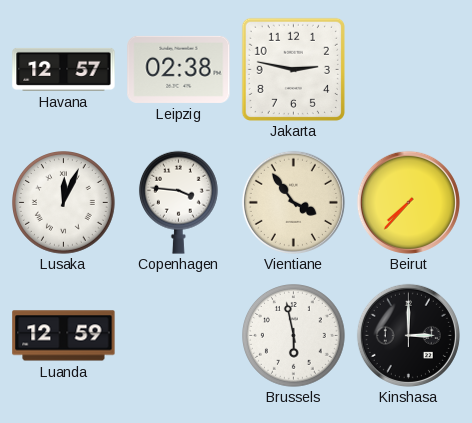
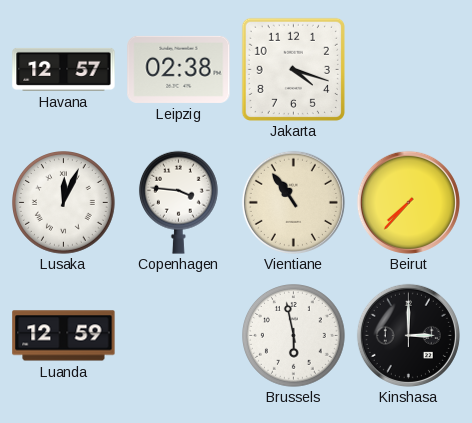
Jakarta: 2:47 -> 4:18
Vientiane: 3:54 -> 10:54
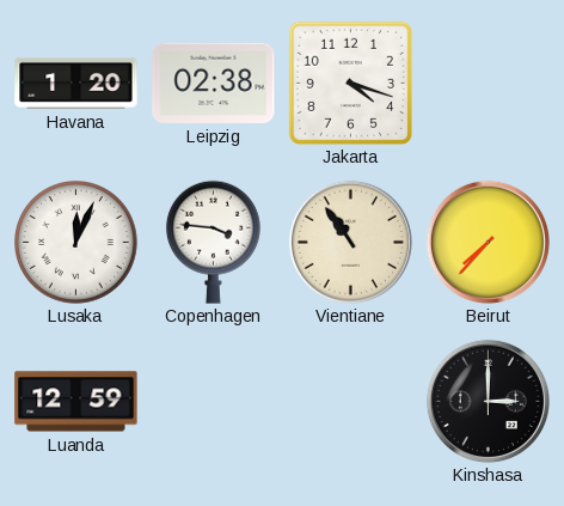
Havana: 12:57 -> 1:20
Brussels: 5:58 -> none
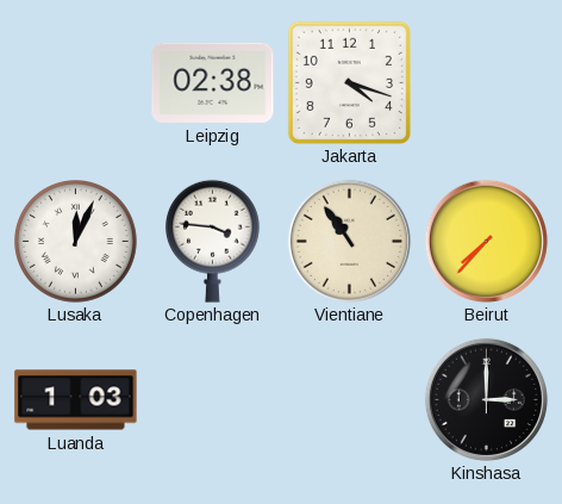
Havana: 1:20 -> none
Luanda: 12:59 -> 1:03
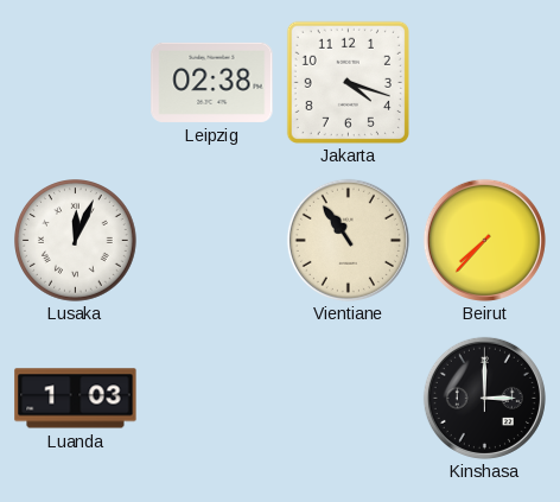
Copenhagen: 3:46 -> none
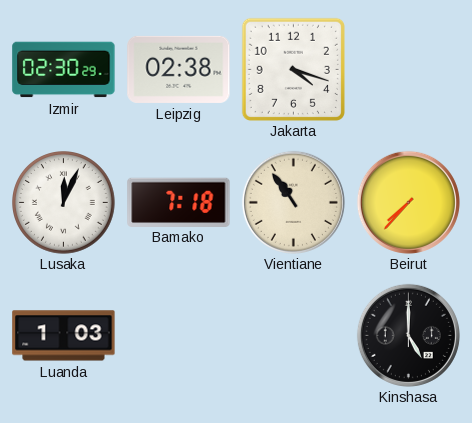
Izmir: none -> 02:30
Bamako: none -> 7:18
Kinshasa: 3:00 -> 5:00
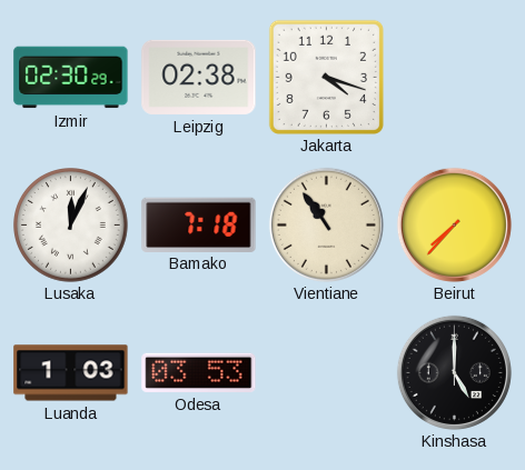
Odesa: none -> 03:53
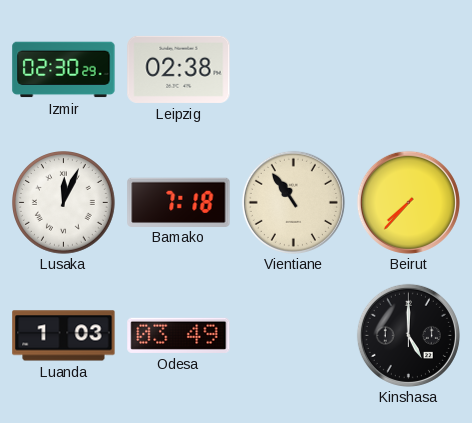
Jakarta: 4:18 -> none
Odesa: 03:53 -> 03:49
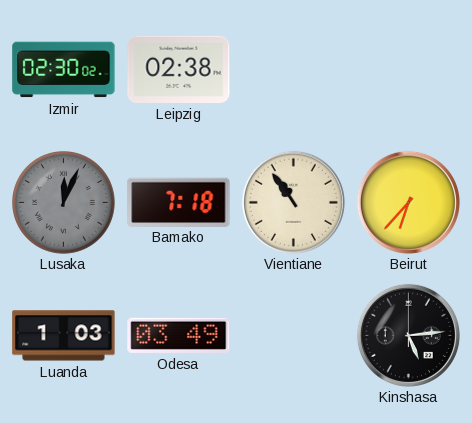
Izmir: 02:30:29 -> 02:30:02
Lusaka dial: white -> grey
Beirut: 7:37 -> 6:37
Kinshasa: 5:00 -> 5:14
